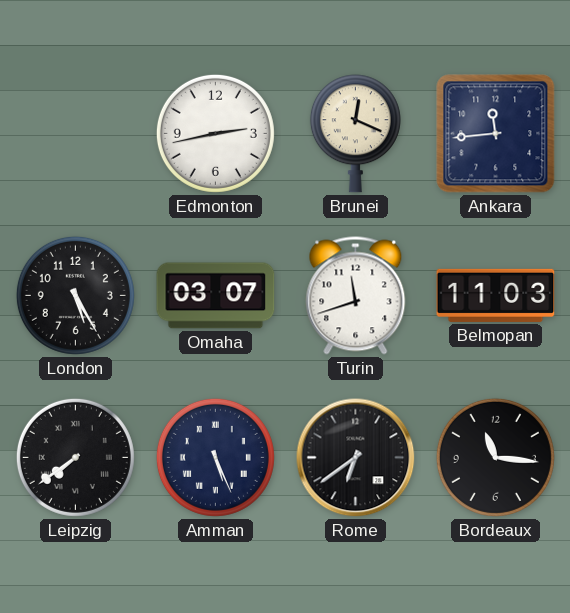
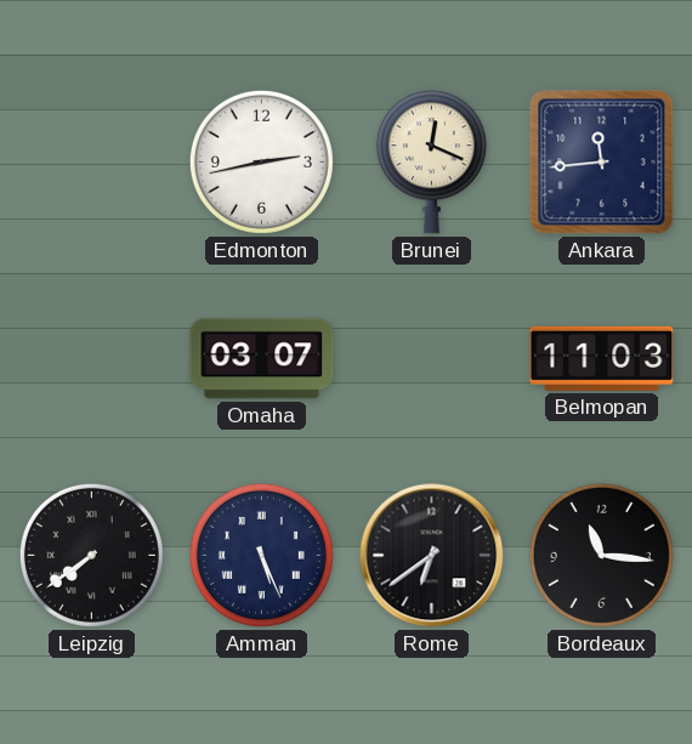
London: 5:25 -> none
Turin: 11:42 -> none
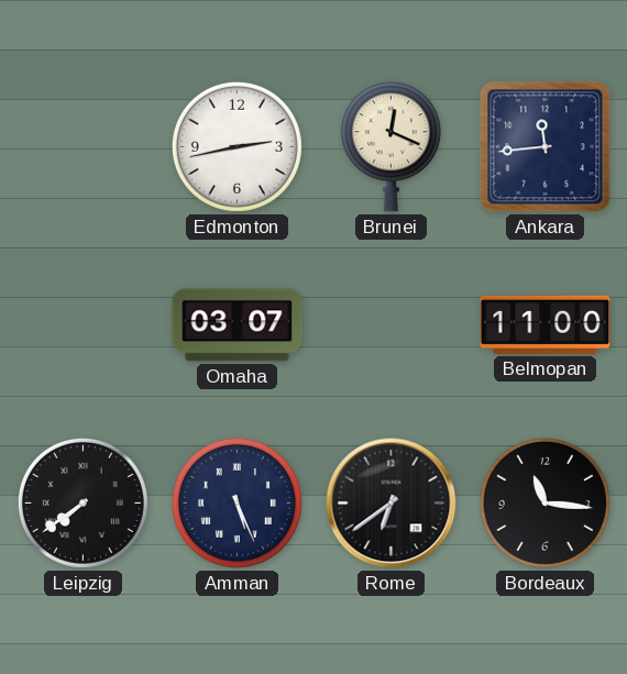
Belmopan: 11:03 -> 11:00
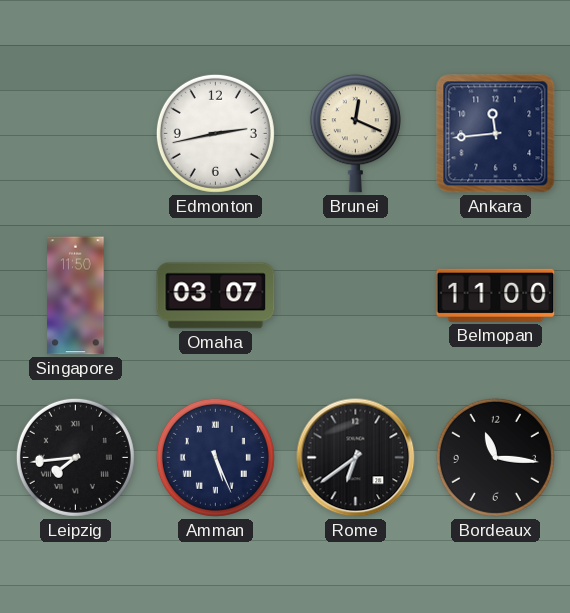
Singapore: none -> 11:50
Leipzig: 7:39 -> 7:44
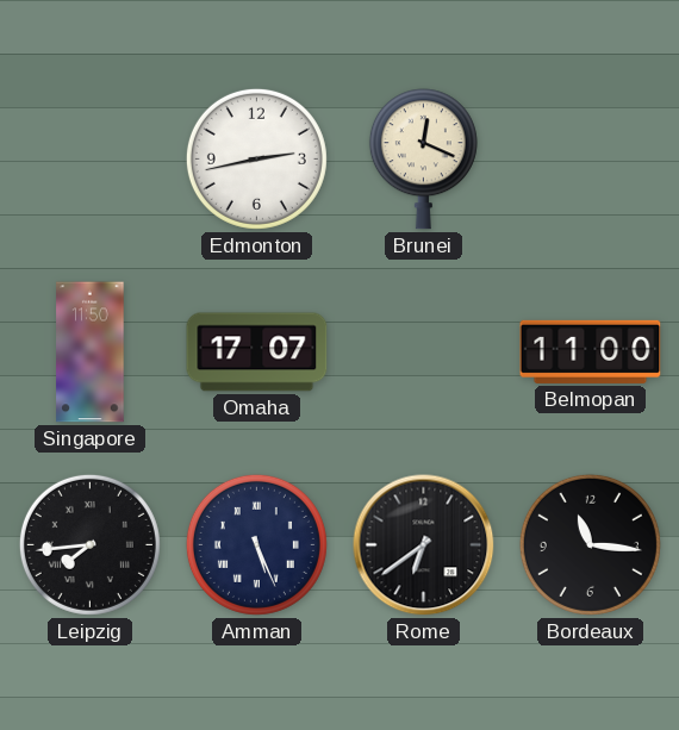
Ankara: 11:44 -> none
Omaha: 03:07 -> 17:07
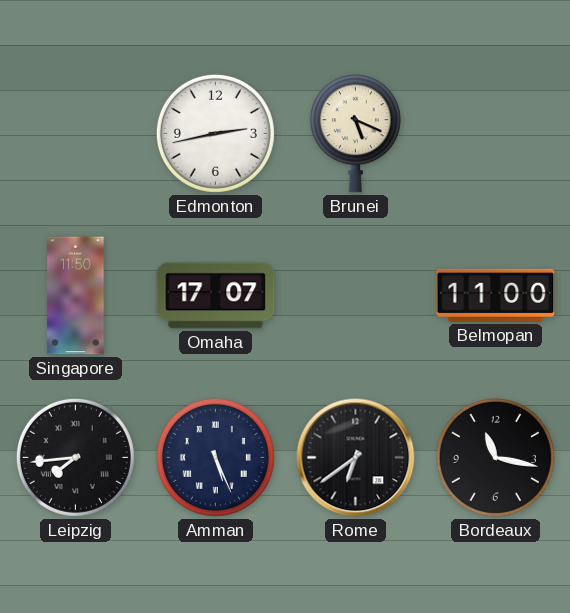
Brunei: 12:19 -> 5:19
Bordeaux: 11:16 -> 11:17
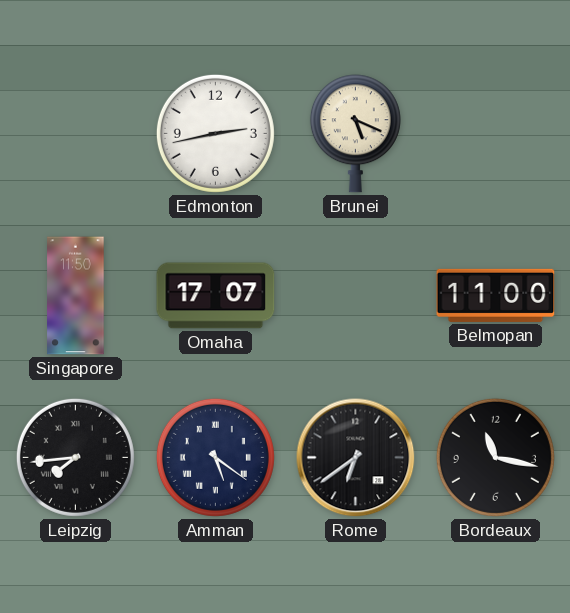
Amman: 5:26 -> 5:21
